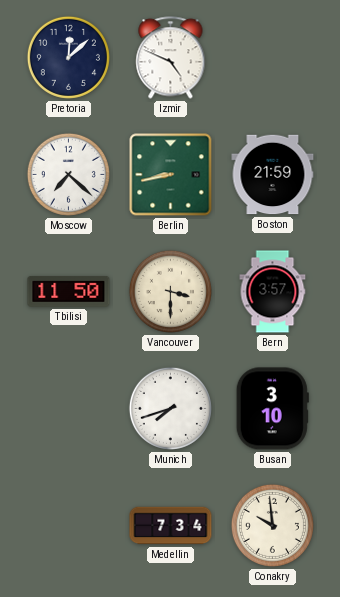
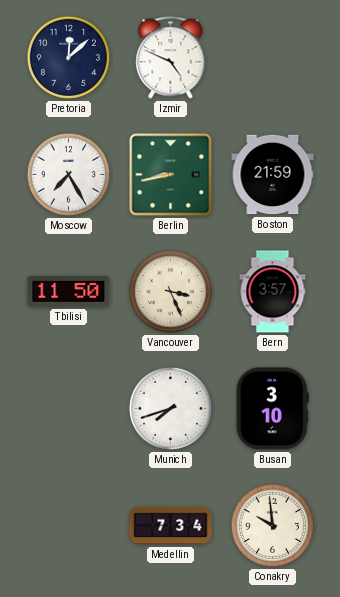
Moscow: 7:22 -> 7:25
Vancouver: 3:30 -> 3:26
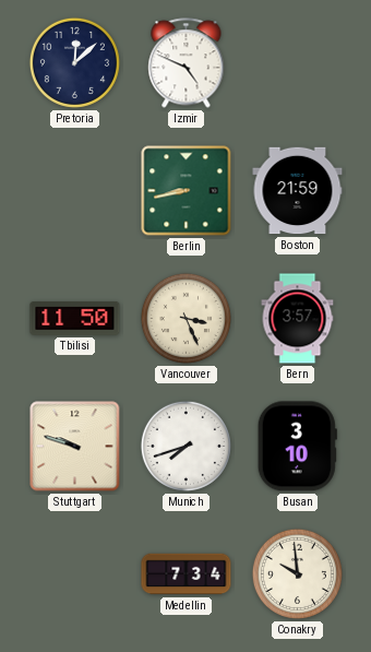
Moscow: 7:25 -> none
Stuttgart: none -> 9:48
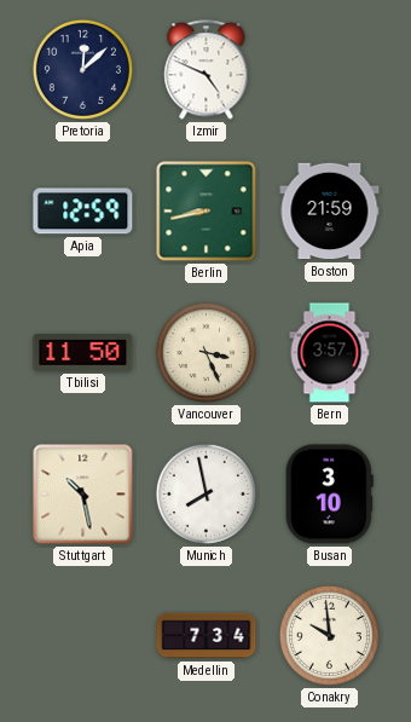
Apia: none -> 12:59
Stuttgart: 9:48 -> 10:28
Munich: 7:42 -> 7:58
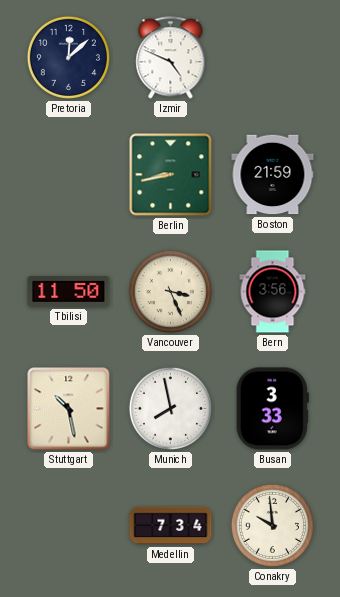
Apia: 12:59 -> none
Bern: 3:57 -> 3:56
Busan: 3:10 -> 3:33
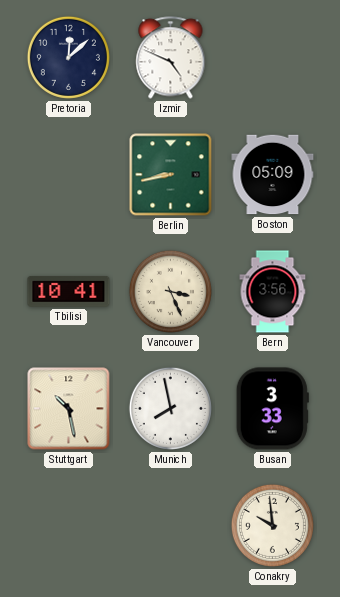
Boston: 21:59 -> 05:09
Tbilisi: 11:50 -> 10:41
Medellin: 7:34 -> none
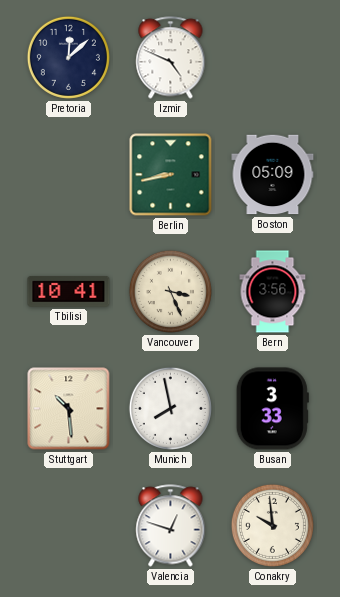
Stuttgart: 10:28 -> 10:29
Valencia: none -> 12:48
